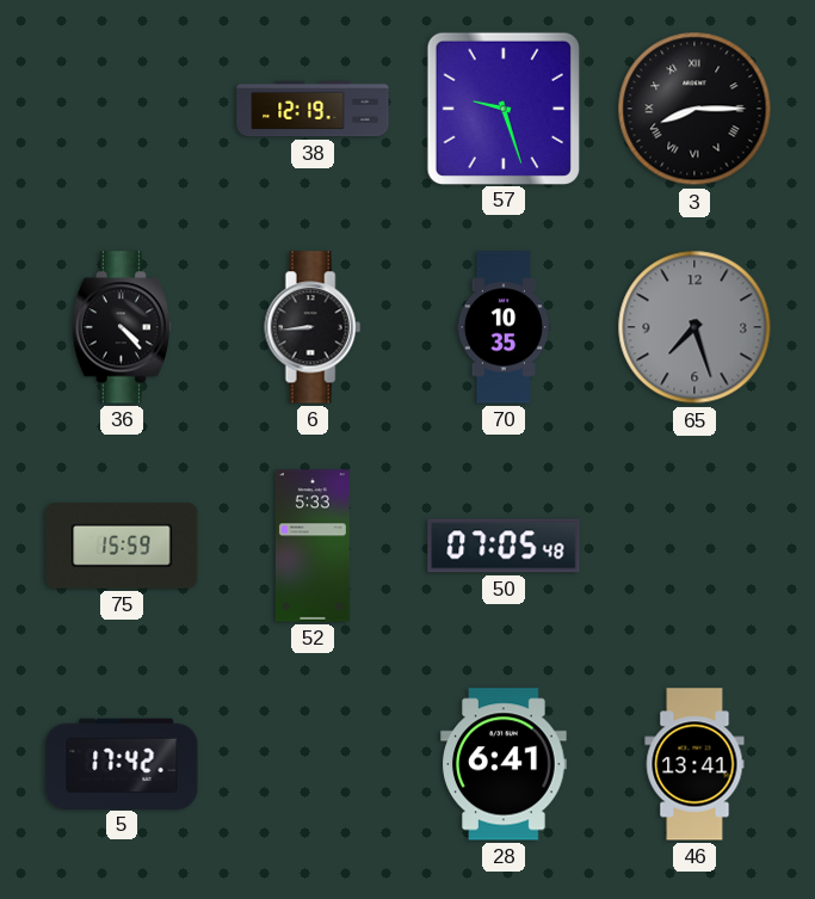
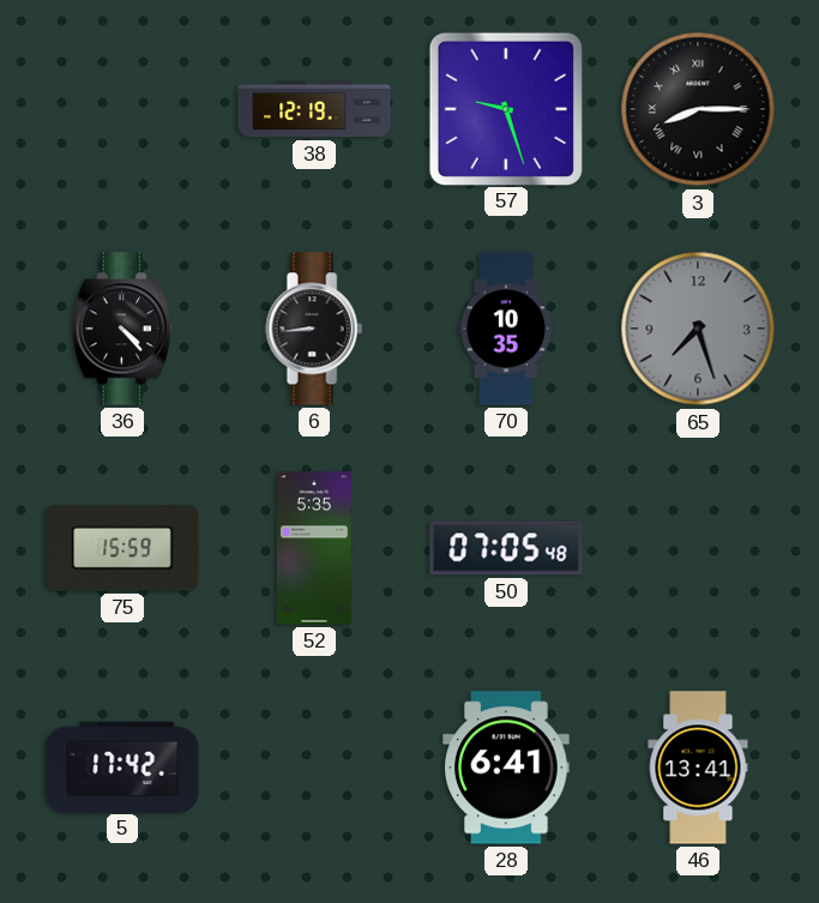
52: 5:33 -> 5:35
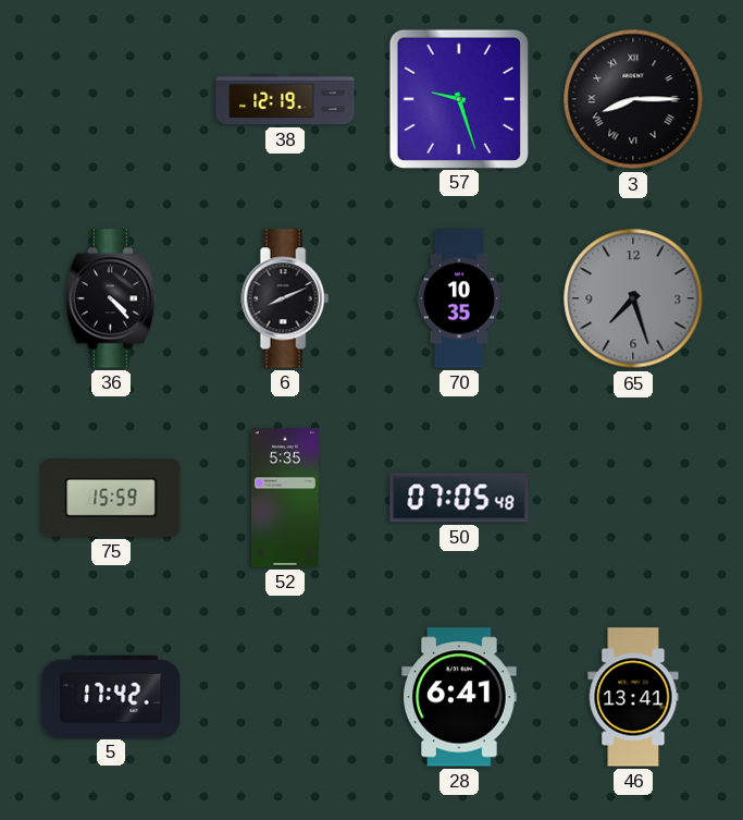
6: 8:44 -> 8:11
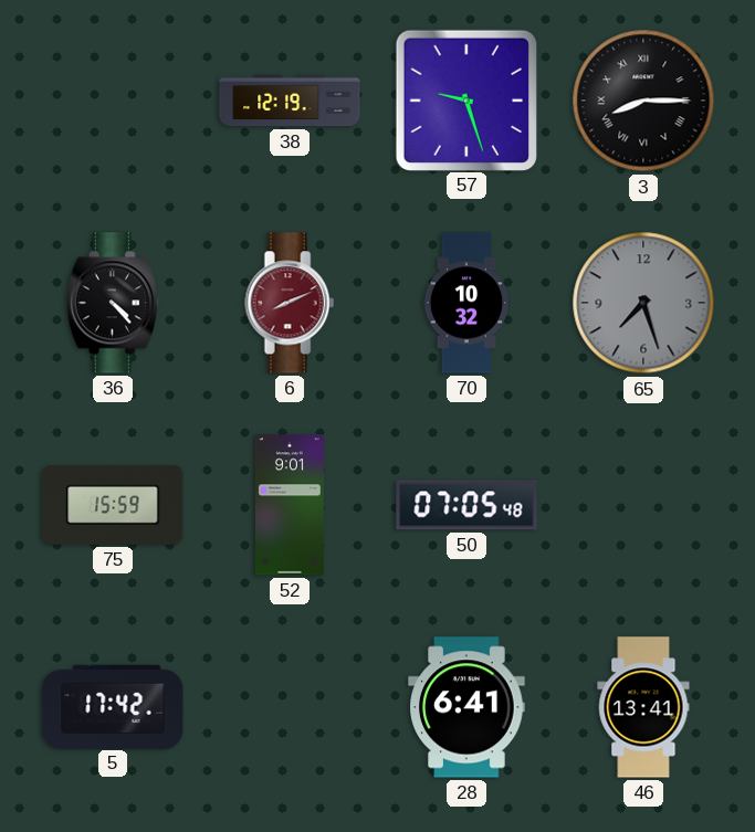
6 dial: black -> burgundy
70: 10:35 -> 10:32
52: 5:35 -> 9:01
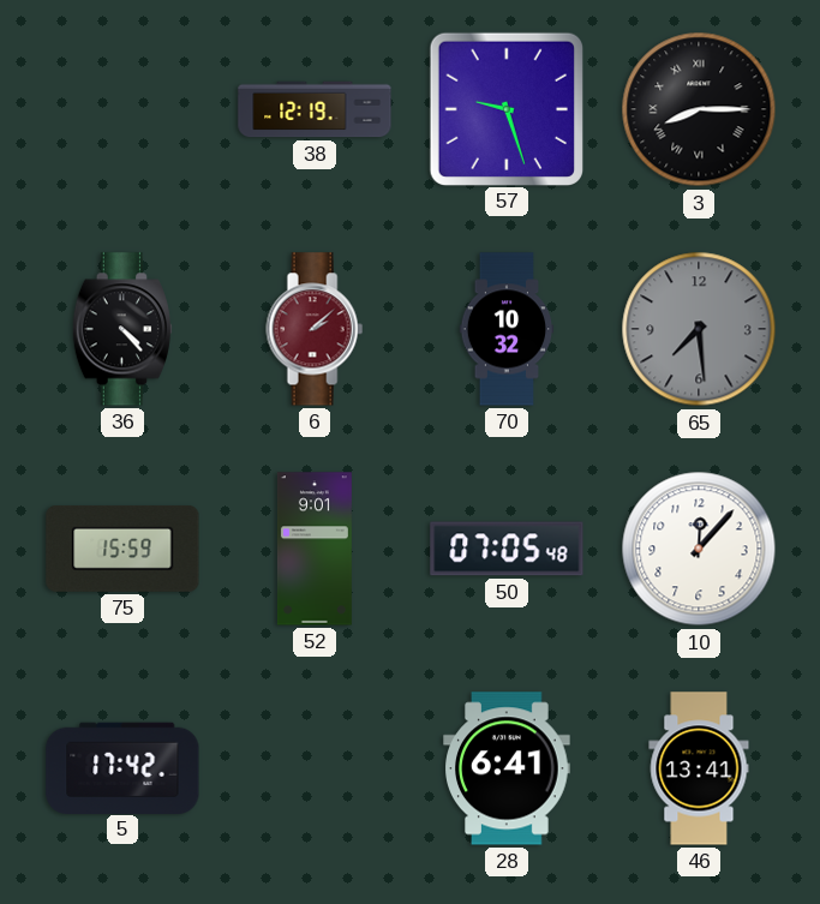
6: 8:11 -> 2:08
65: 7:27 -> 7:29
10: none -> 12:07
